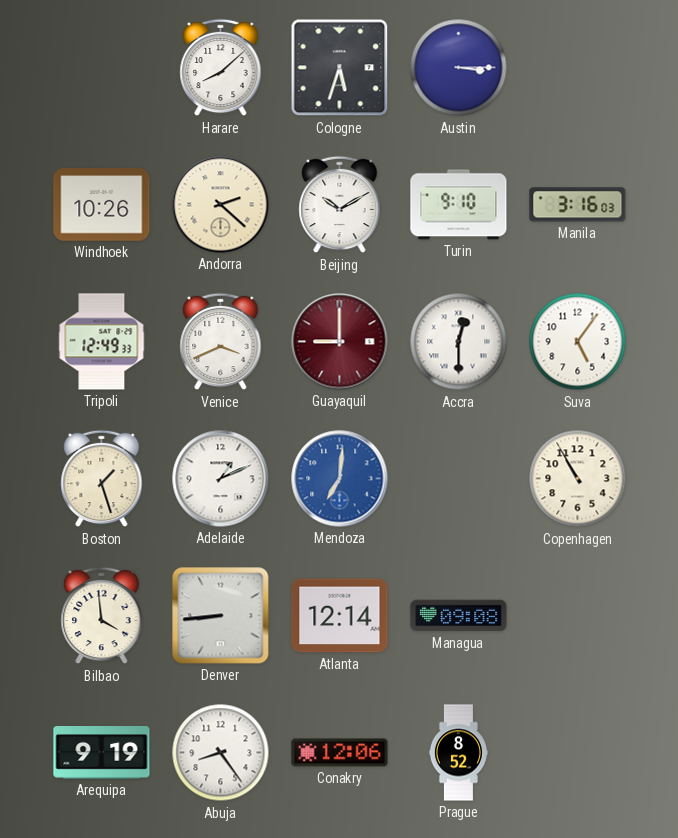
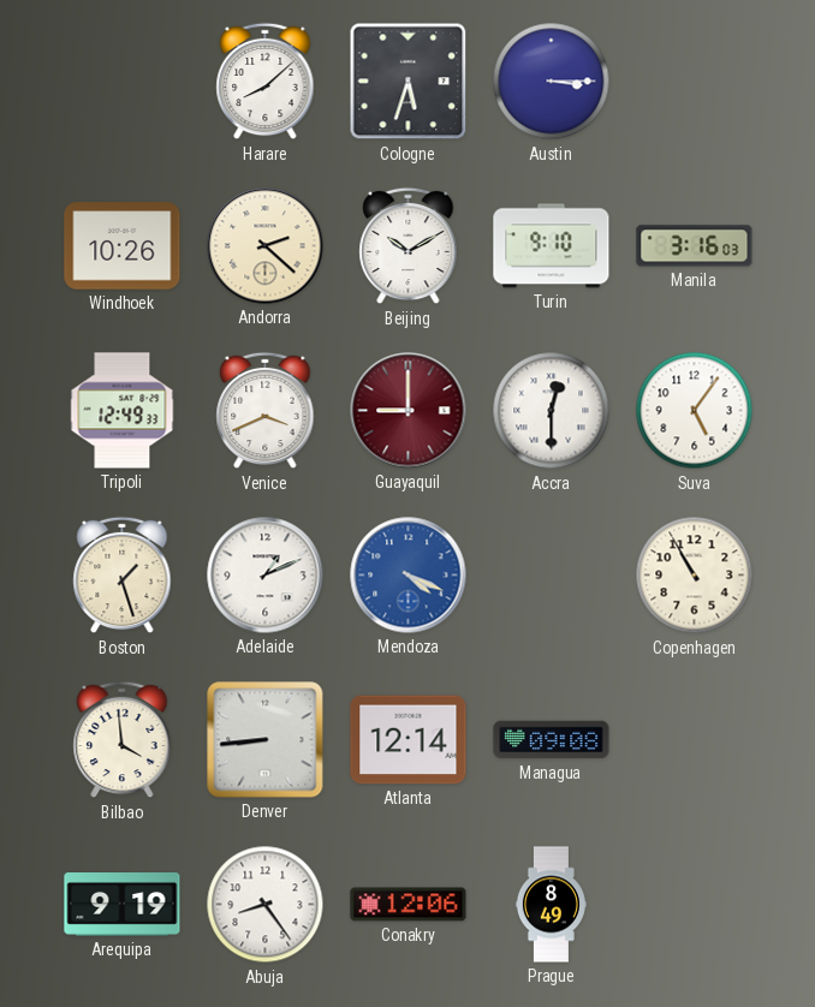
Mendoza: 7:01 -> 4:19
Prague: 8:52 -> 8:49
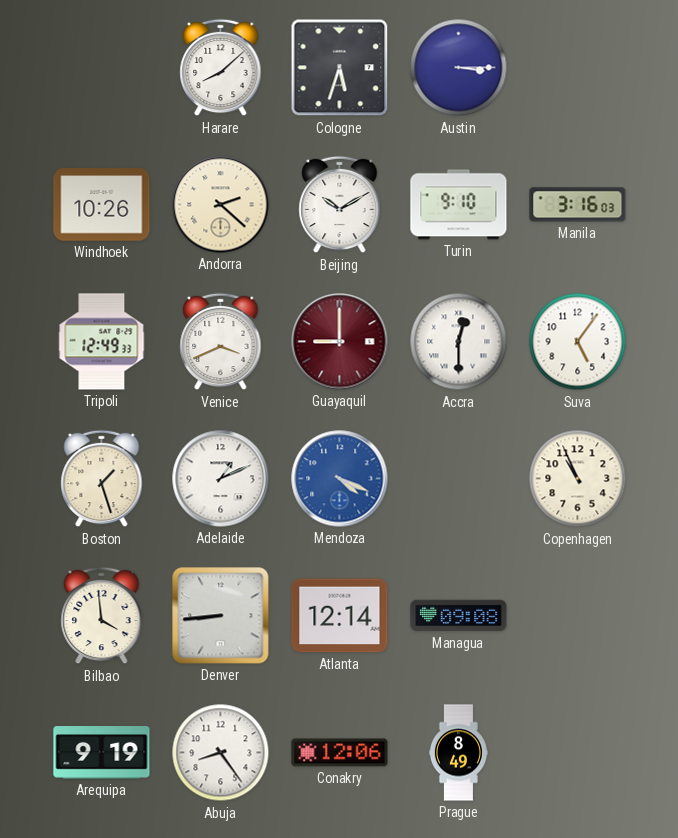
Copenhagen: 10:55 -> 10:56
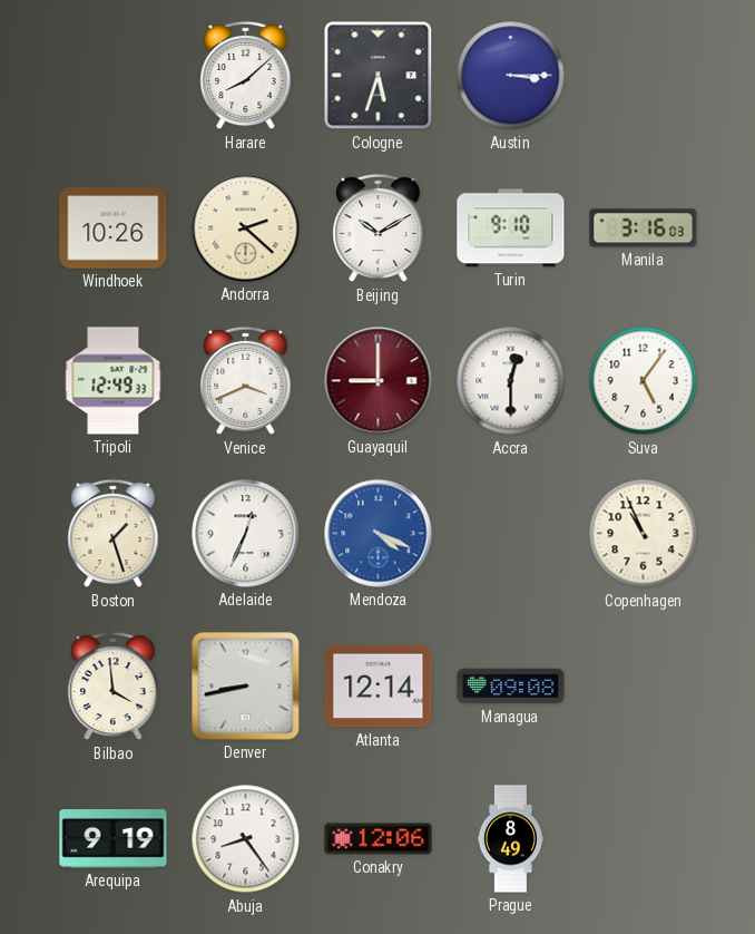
Adelaide: 1:11 -> 12:34
Denver: 8:44 -> 8:43
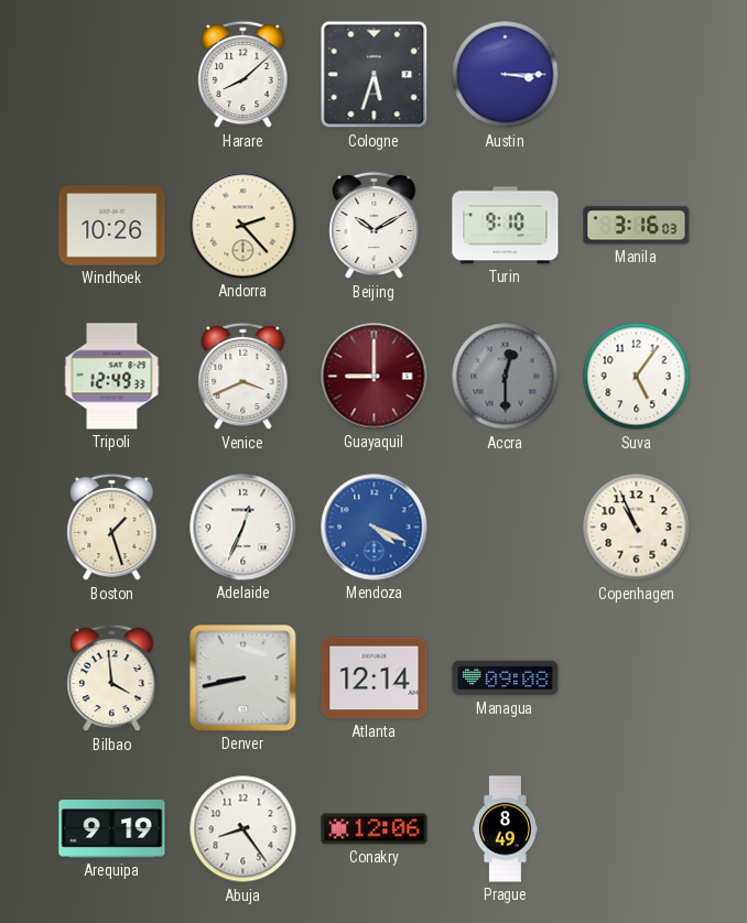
Andorra: 2:22 -> 2:23
Accra dial: white -> grey
